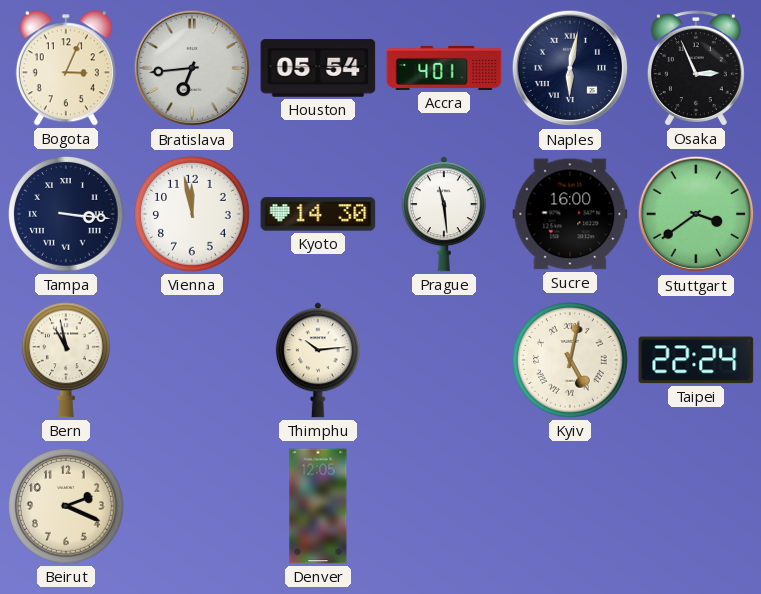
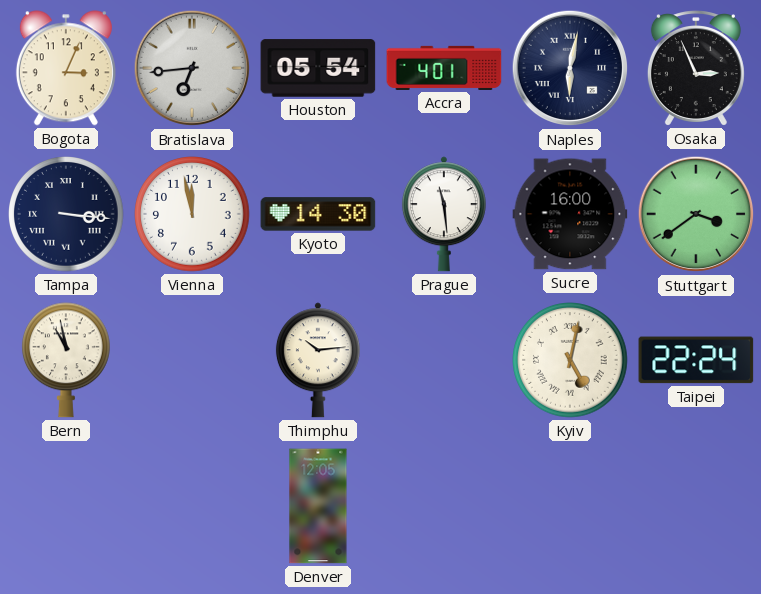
Beirut: 2:19 -> none
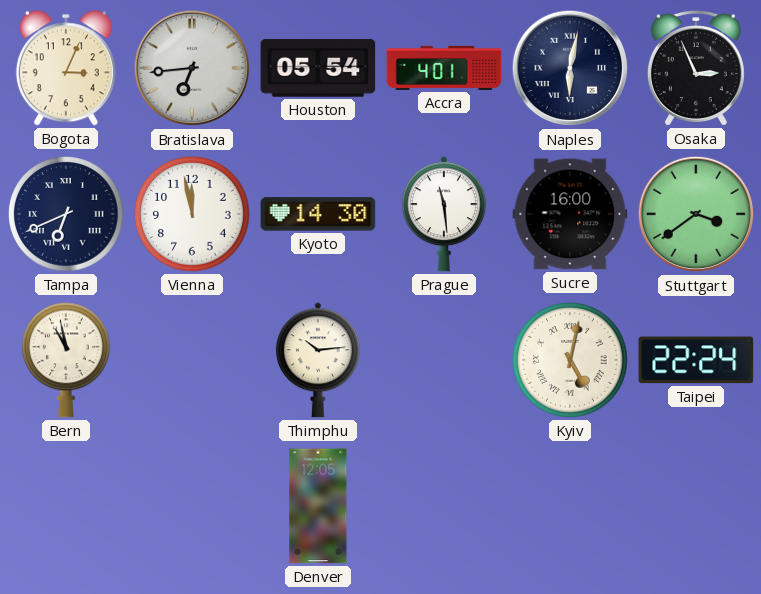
Tampa: 3:16 -> 6:41
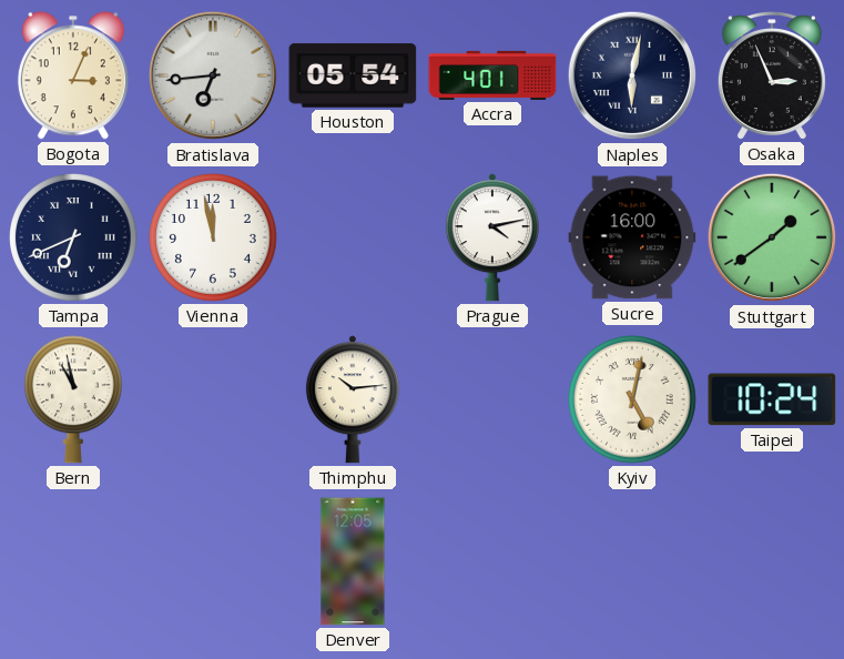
Kyoto: 14:30 -> none
Prague: 11:29 -> 4:13
Stuttgart: 3:39 -> 1:39
Taipei: 22:24 -> 10:24
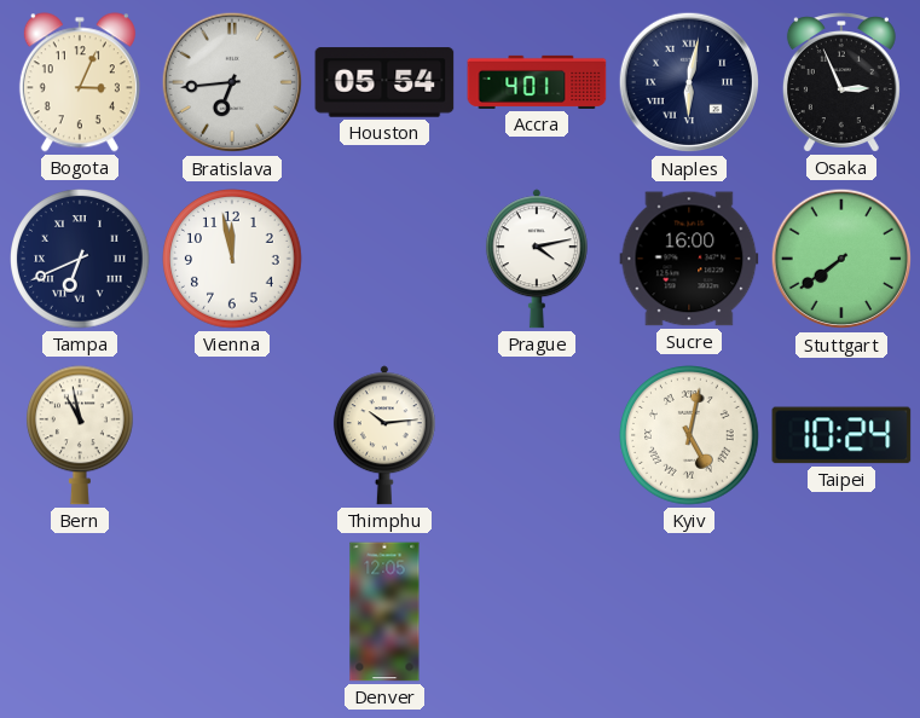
Stuttgart: 1:39 -> 7:39
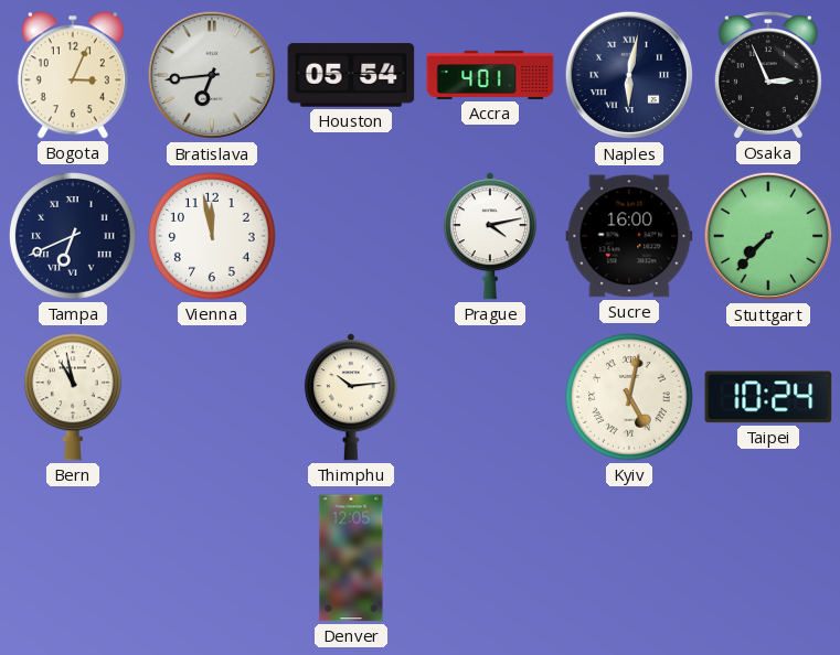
Stuttgart: 7:39 -> 7:37
